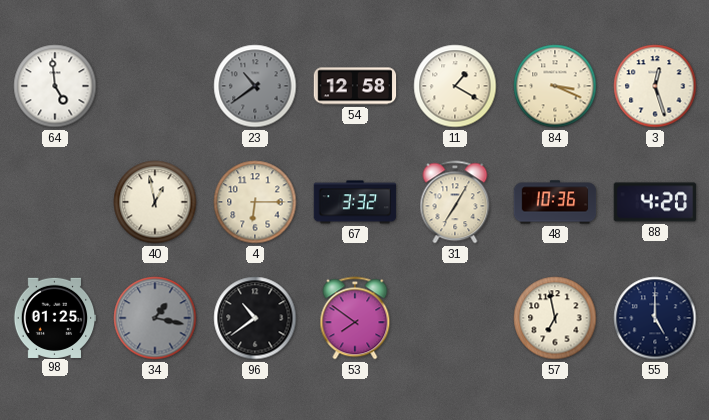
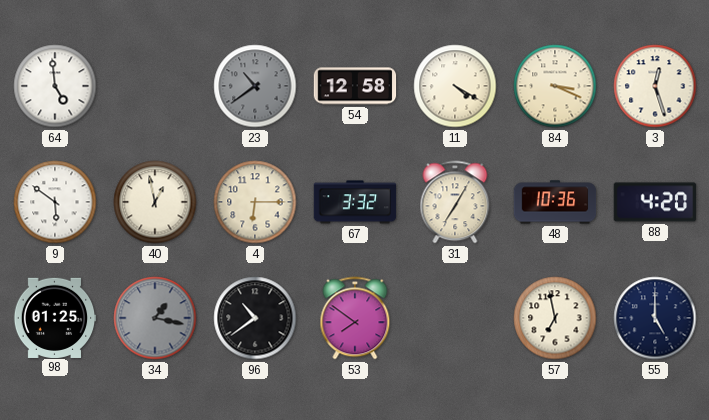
11: 1:20 -> 4:20
9: none -> 5:51
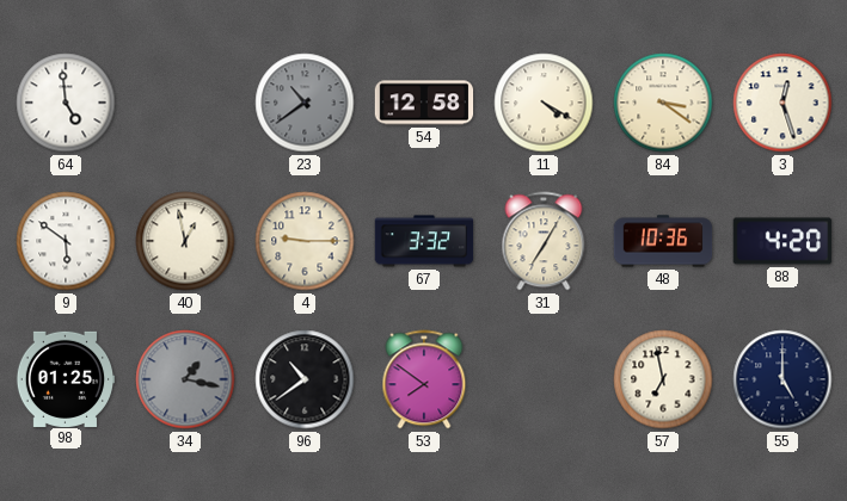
84: 3:19 -> 3:21
4: 6:15 -> 9:15
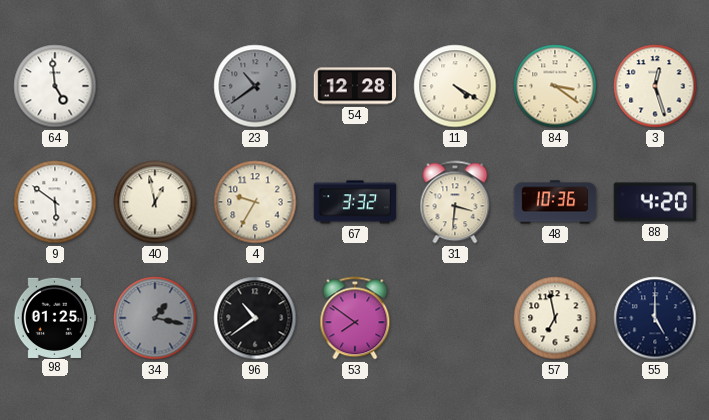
54: 12:58 -> 12:28
4: 9:15 -> 9:35
31: 7:05 -> 3:31
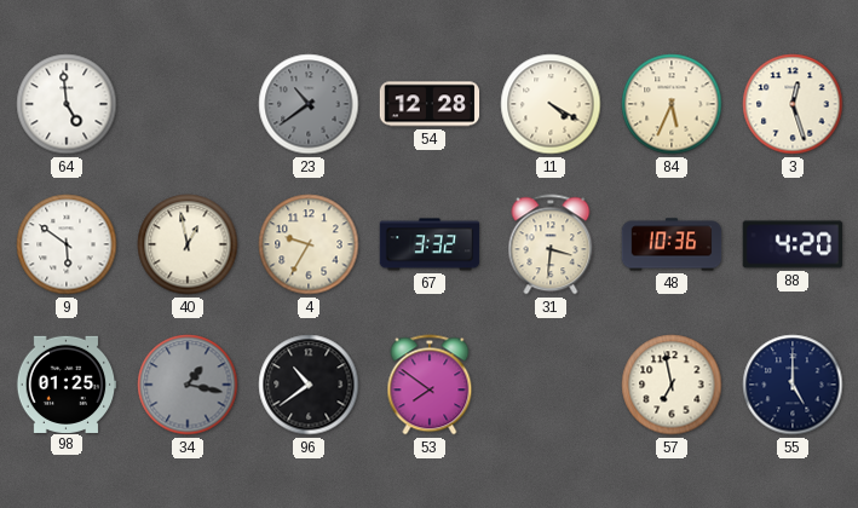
84: 3:21 -> 5:34
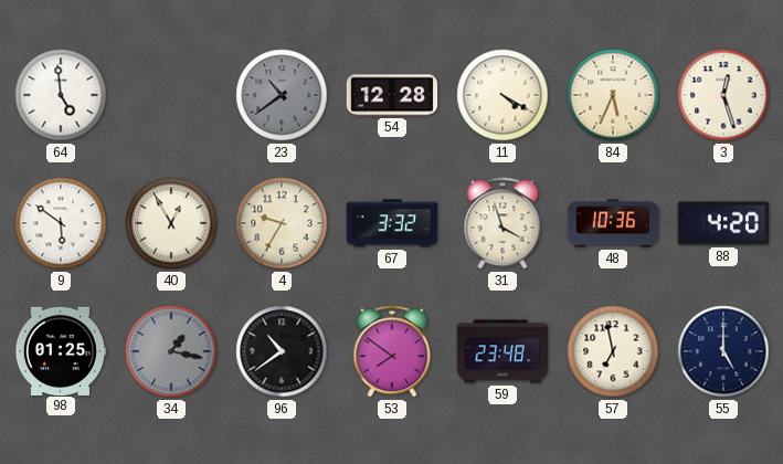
40: 12:58 -> 12:55
31: 3:31 -> 3:57
59: none -> 23:48
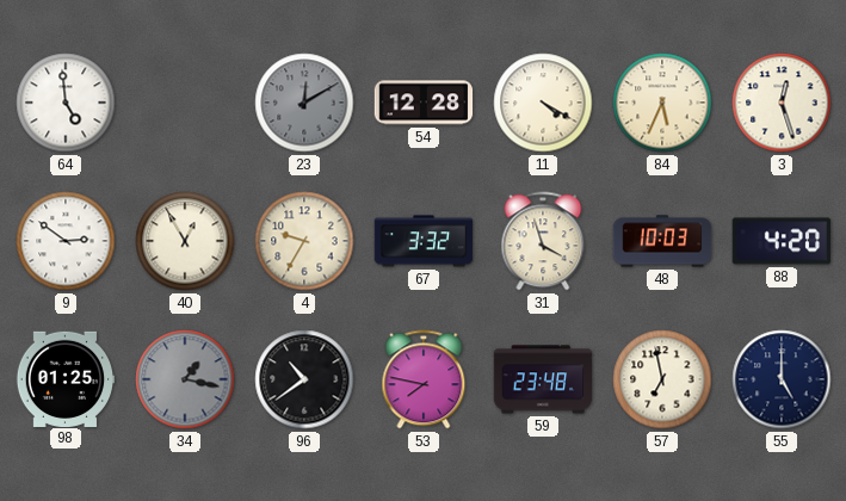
23: 10:39 -> 12:10
9: 5:51 -> 2:51
48: 10:36 -> 10:03
53: 7:51 -> 7:47
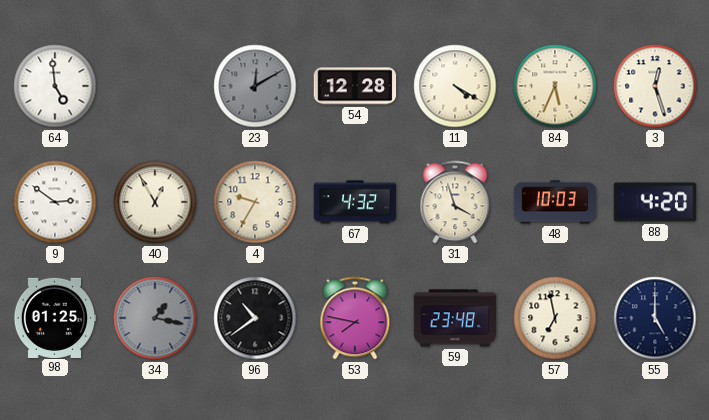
67: 3:32 -> 4:32
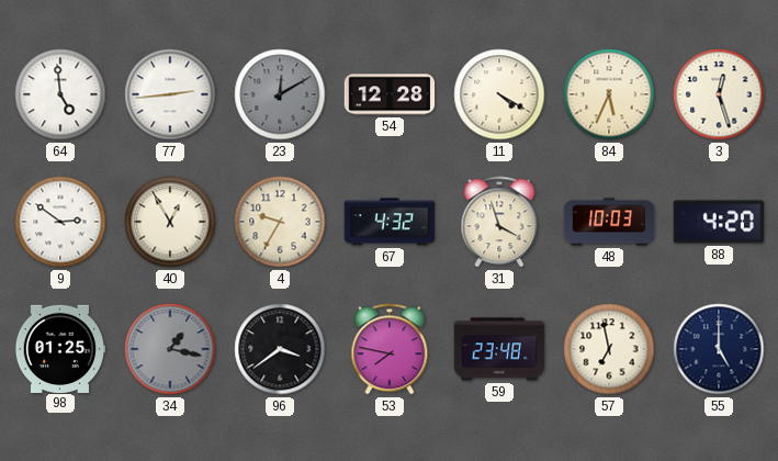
77: none -> 2:44
96: 10:39 -> 3:39
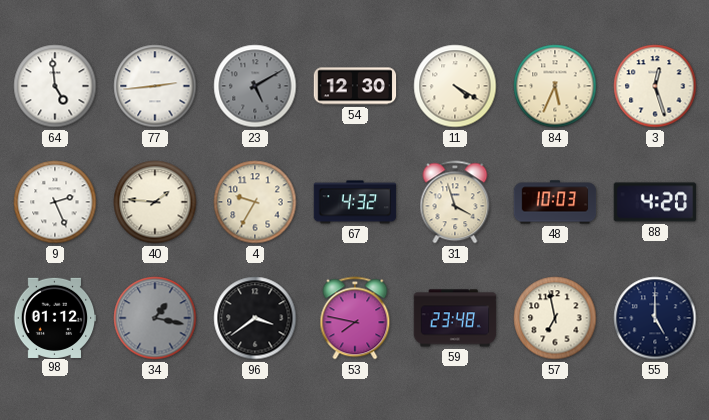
23: 12:10 -> 5:10
54: 12:28 -> 12:30
9: 2:51 -> 2:26
40: 12:55 -> 1:46
98: 01:25 -> 01:12
